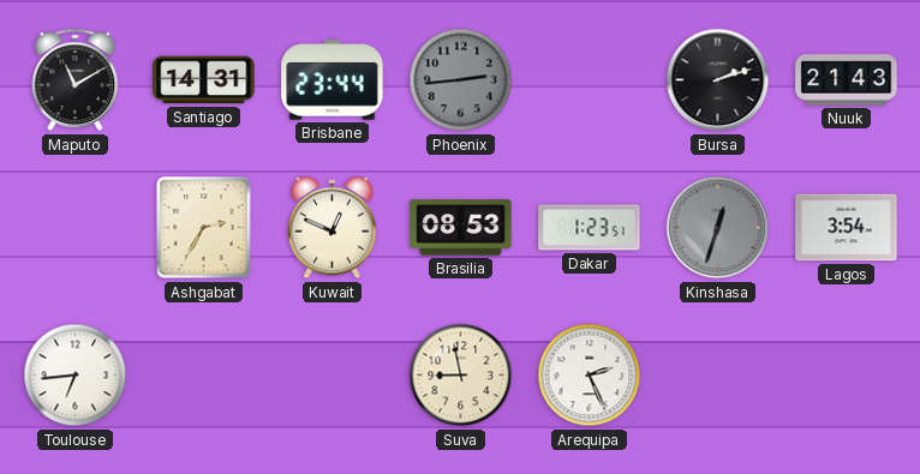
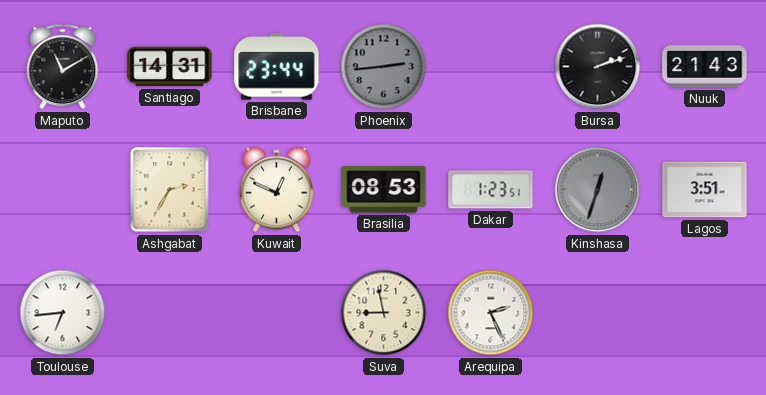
Lagos: 3:54 -> 3:51
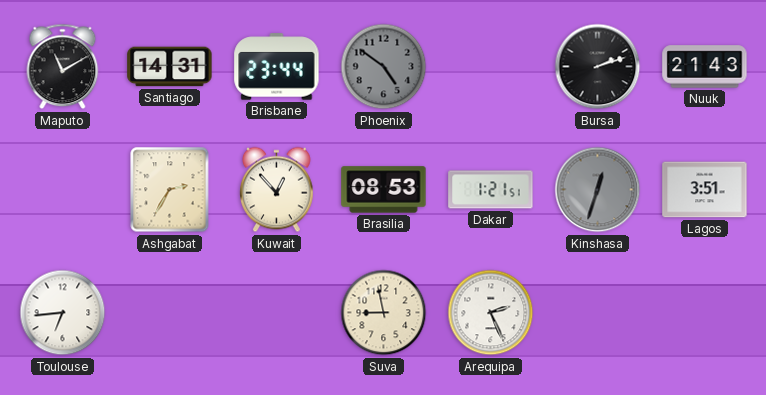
Phoenix: 2:44 -> 4:51
Kuwait: 12:49 -> 12:53
Dakar: 1:23 -> 1:21
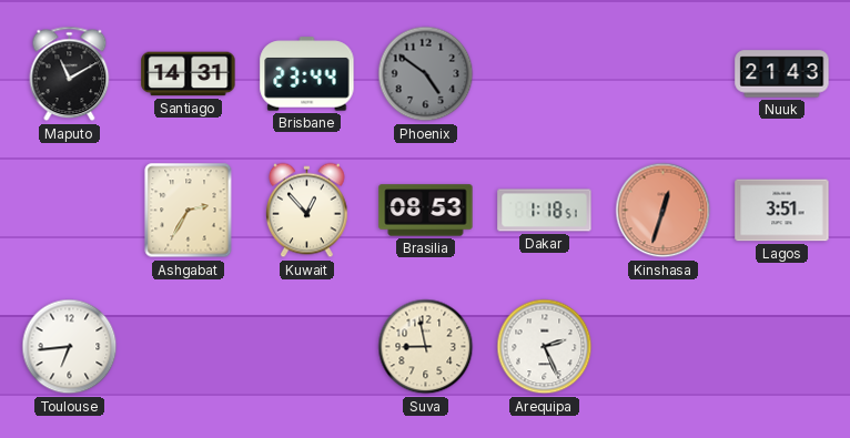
Bursa: 2:12 -> none
Dakar: 1:21 -> 1:18
Kinshasa dial: grey -> salmon
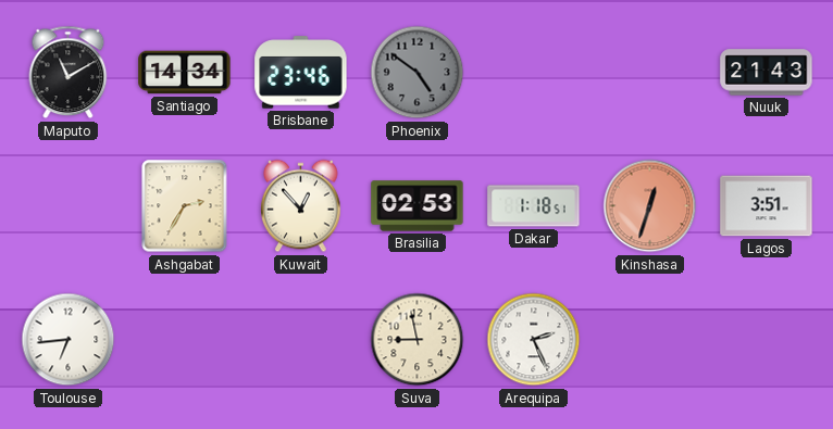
Santiago: 14:31 -> 14:34
Brisbane: 23:44 -> 23:46
Brasilia: 08:53 -> 02:53
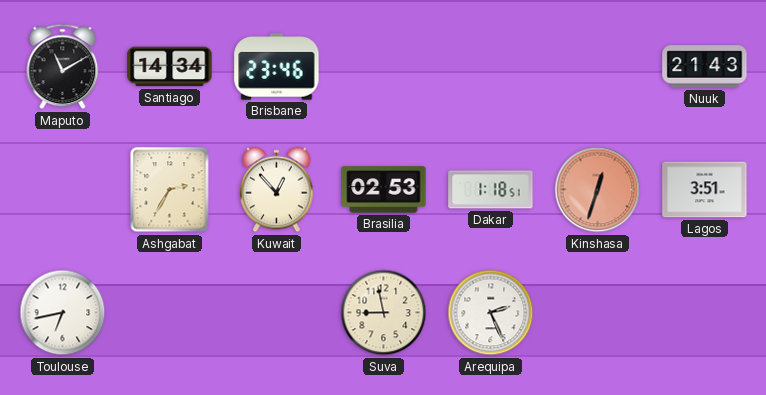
Phoenix: 4:51 -> none
Toulouse: 6:44 -> 6:43
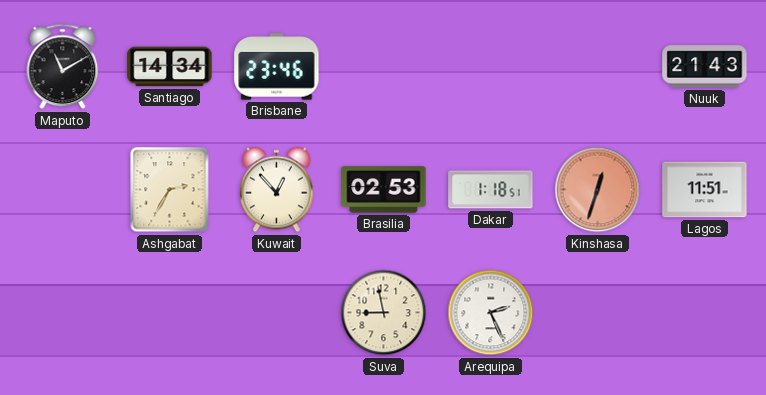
Lagos: 3:51 -> 11:51
Toulouse: 6:43 -> none
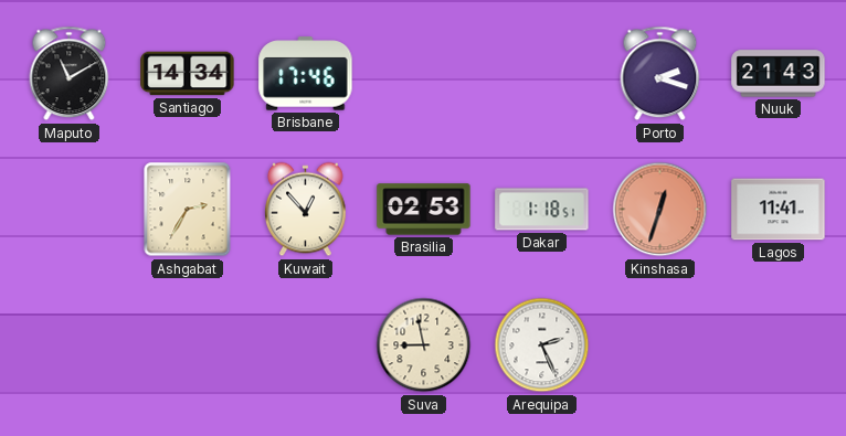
Brisbane: 23:46 -> 17:46
Porto: none -> 2:18
Lagos: 11:51 -> 11:41
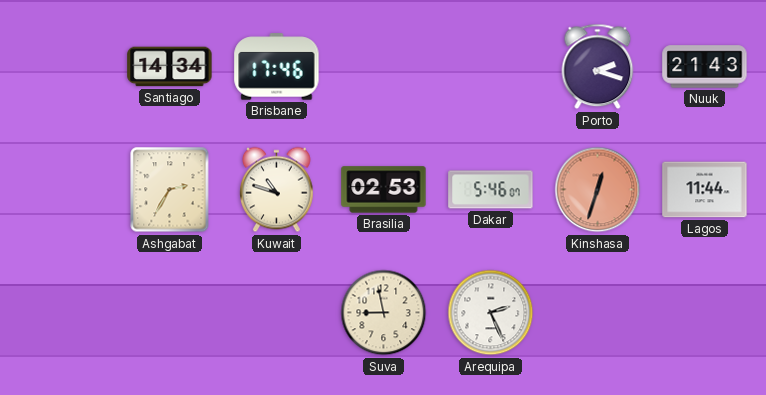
Maputo: 11:10 -> none
Kuwait: 12:53 -> 10:48
Dakar: 1:18 -> 5:46
Lagos: 11:41 -> 11:44
